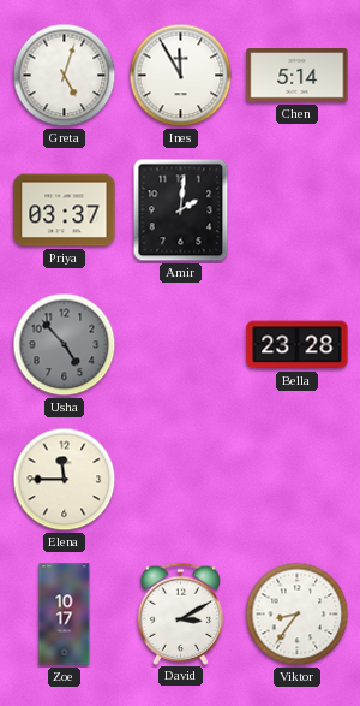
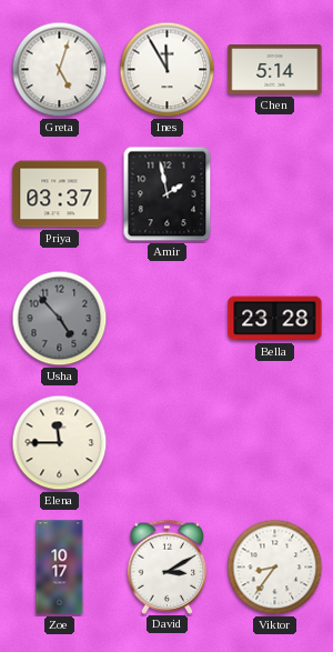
Amir: 2:01 -> 1:58
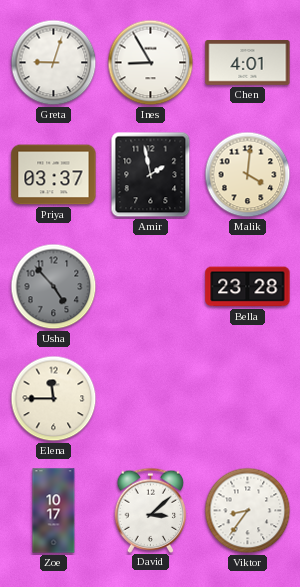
Greta: 5:03 -> 9:03
Ines: 11:55 -> 8:55
Chen: 5:14 -> 4:01
Malik: none -> 4:01
David: 3:10 -> 3:08
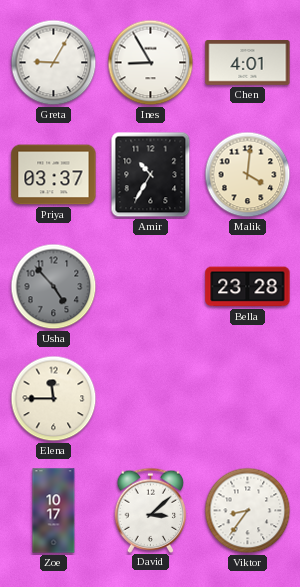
Greta: 9:03 -> 9:05
Amir: 1:58 -> 10:35
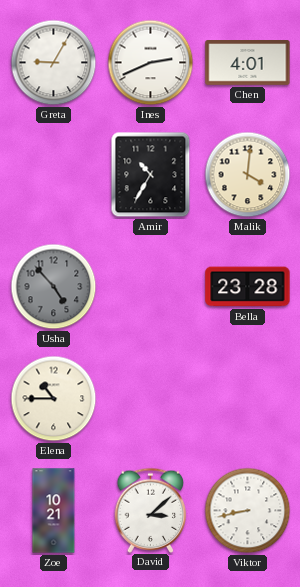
Ines: 8:55 -> 2:41
Priya: 03:37 -> none
Elena: 11:45 -> 10:45
Zoe: 10:17 -> 10:21
Viktor: 8:36 -> 8:43
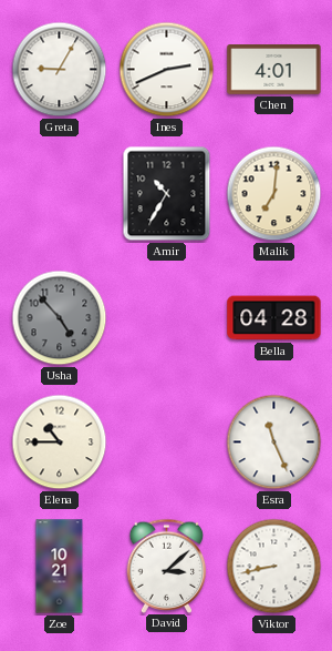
Malik: 4:01 -> 7:01
Bella: 23:28 -> 04:28
Esra: none -> 11:26
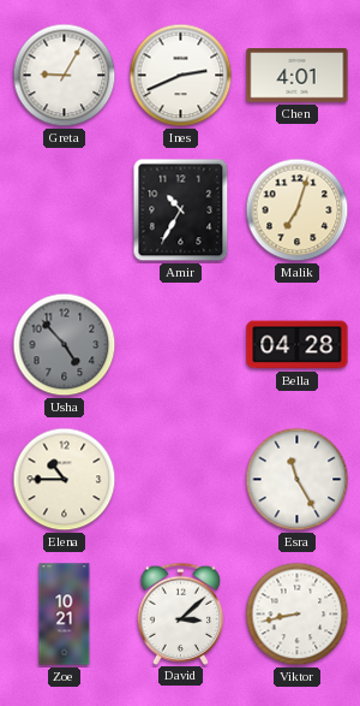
Malik: 7:01 -> 7:03
Esra: 11:26 -> 11:25
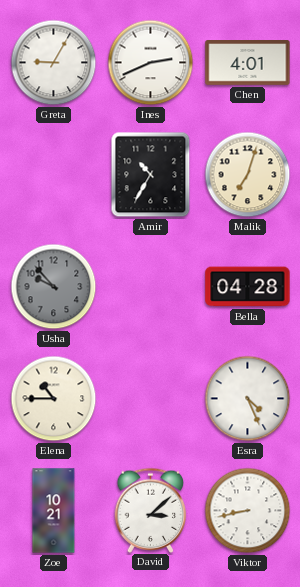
Usha: 4:53 -> 9:53
Esra: 11:25 -> 4:26
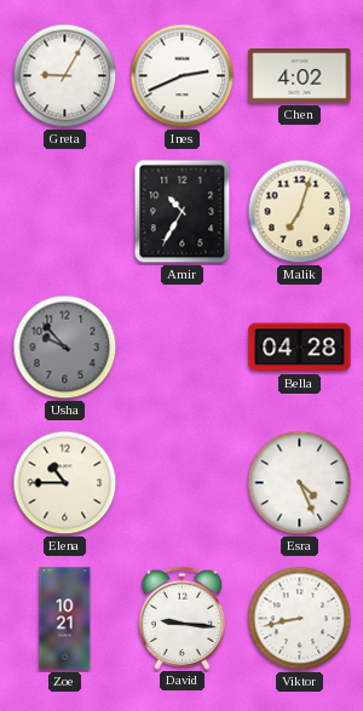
Chen: 4:01 -> 4:02
David: 3:08 -> 9:16
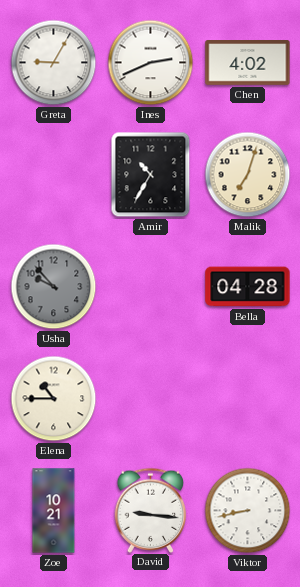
Esra: 4:26 -> none
